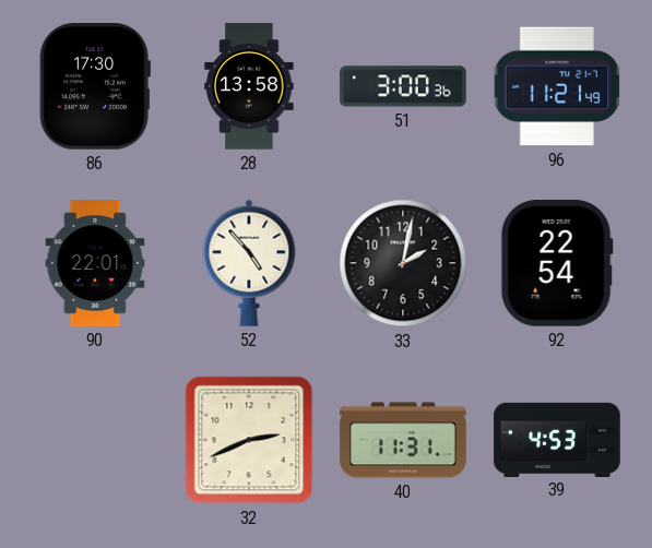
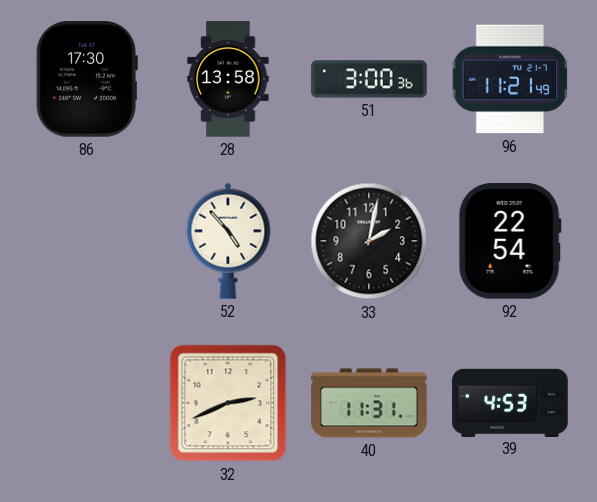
90: 22:01 -> none
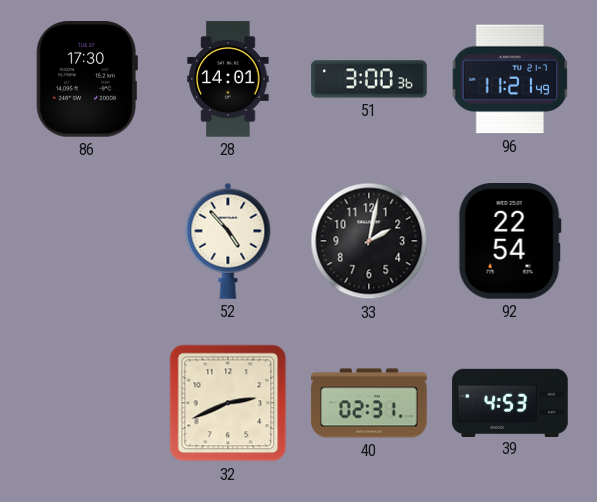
28: 13:58 -> 14:01
40: 11:31 -> 02:31
